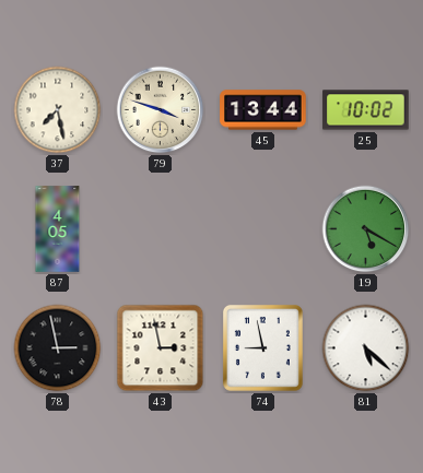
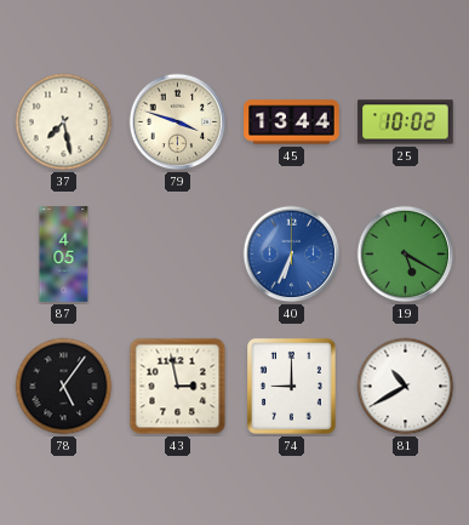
40: none -> 6:34
78: 2:58 -> 5:06
74: 8:58 -> 9:00
81: 5:22 -> 10:40
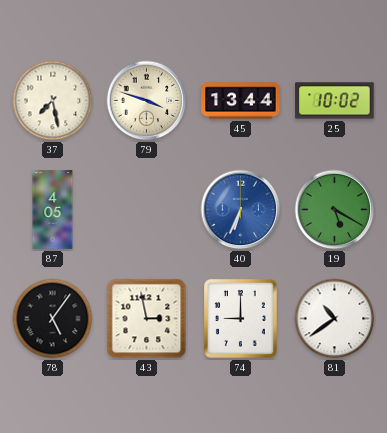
81: 10:40 -> 10:39
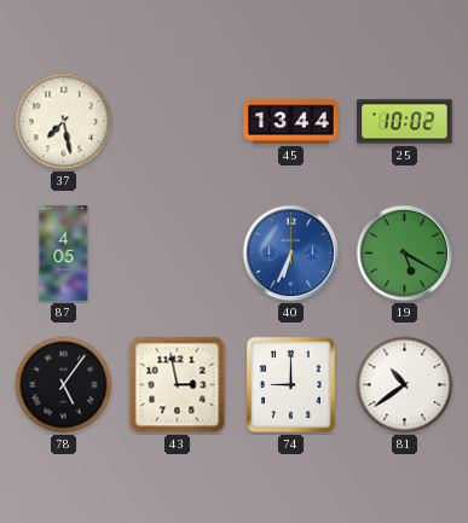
79: 3:48 -> none
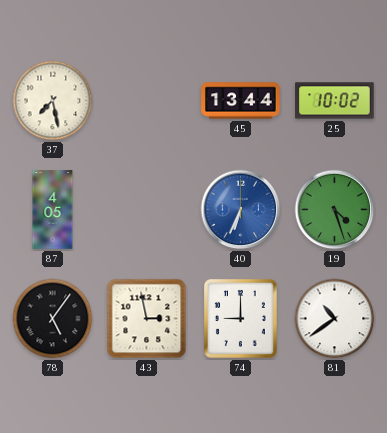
19: 5:20 -> 4:27
